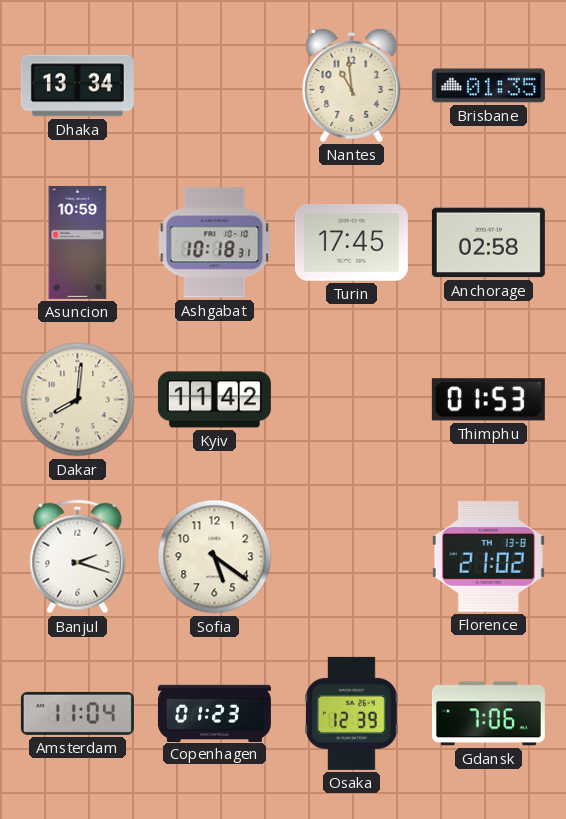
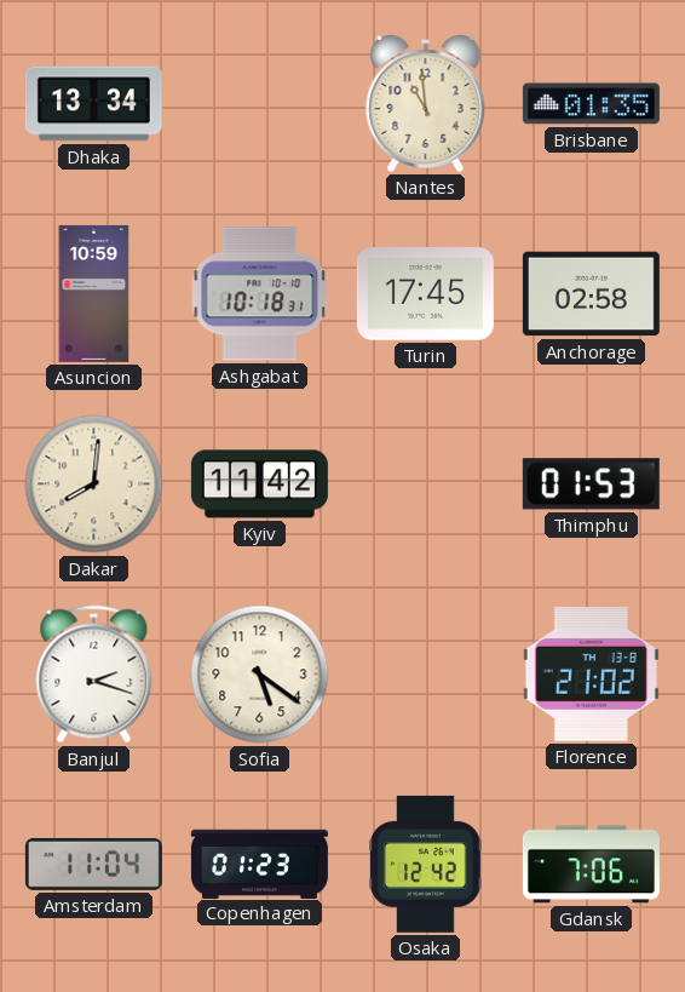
Osaka: 12:39 -> 12:42
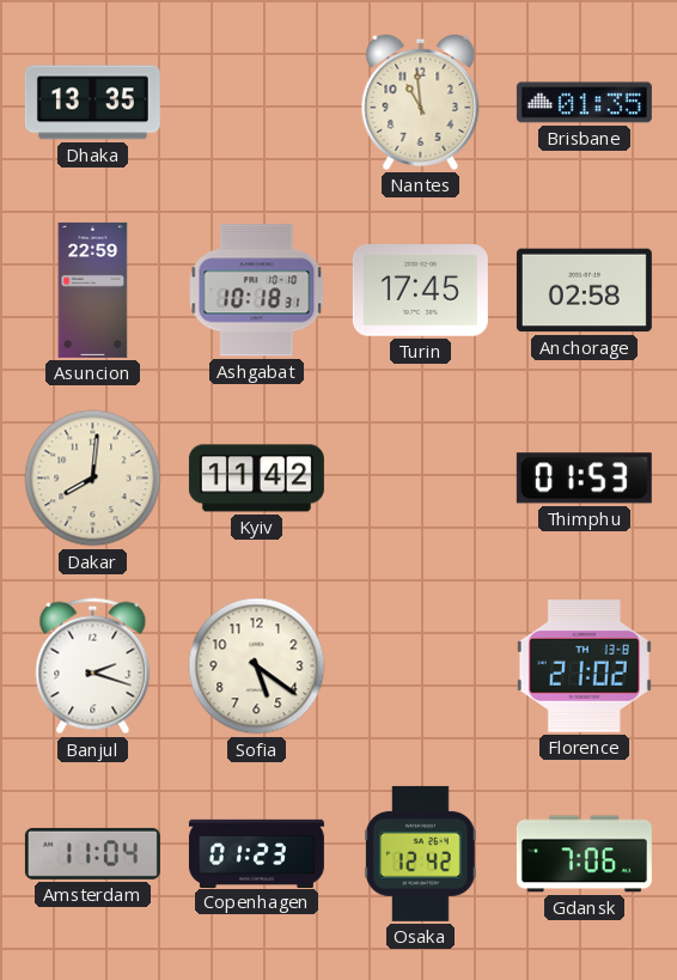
Dhaka: 13:34 -> 13:35
Asuncion: 10:59 -> 22:59
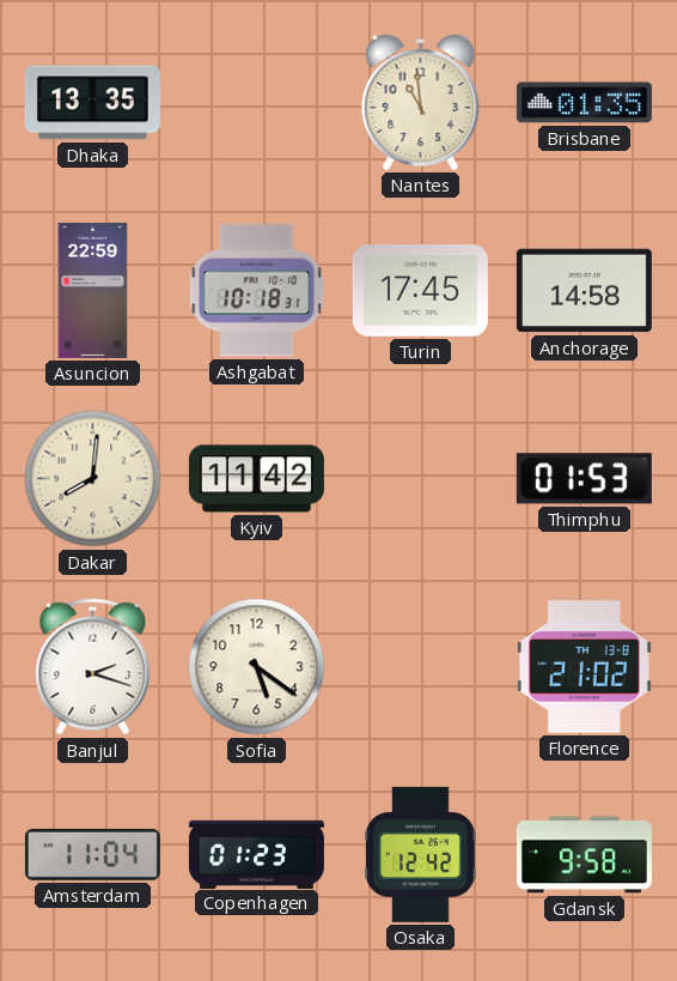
Anchorage: 02:58 -> 14:58
Gdansk: 7:06 -> 9:58
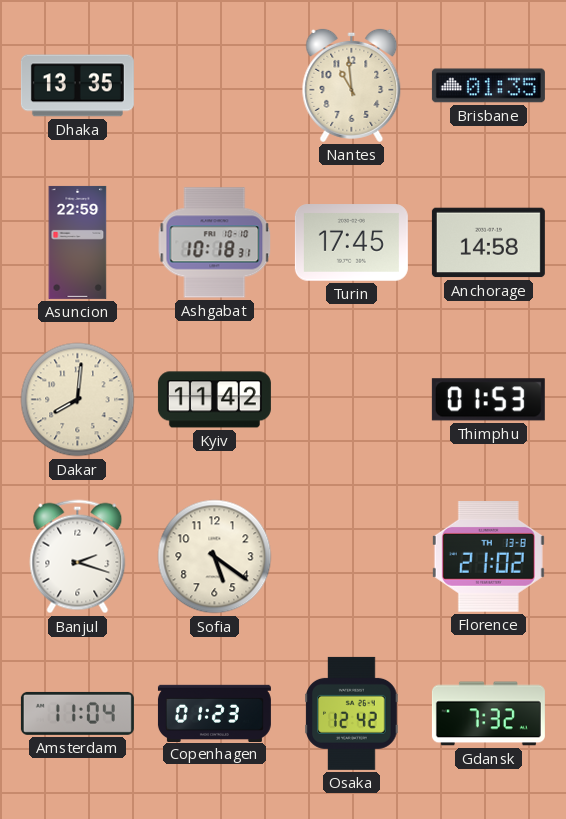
Gdansk: 9:58 -> 7:32
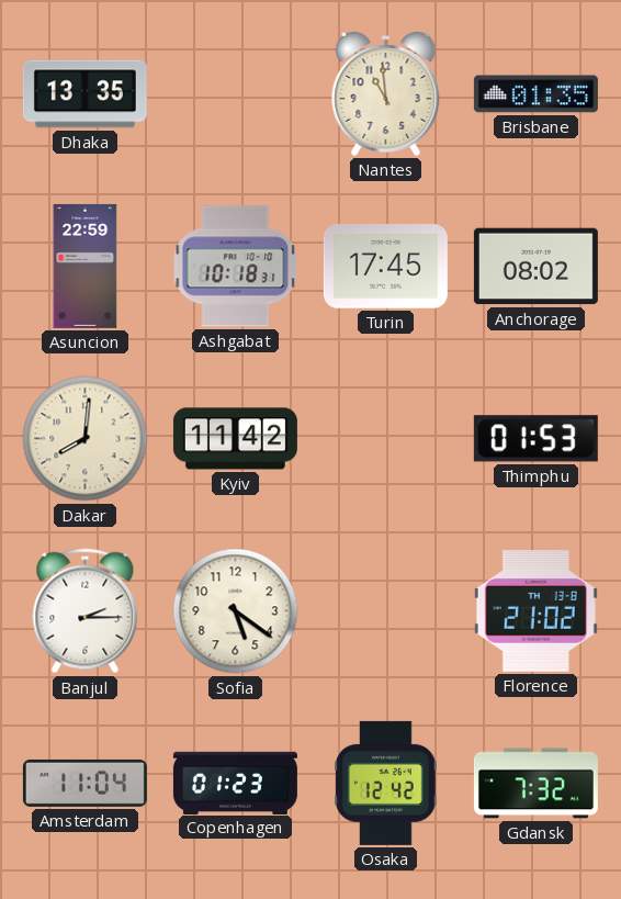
Anchorage: 14:58 -> 08:02
Banjul: 2:18 -> 2:15
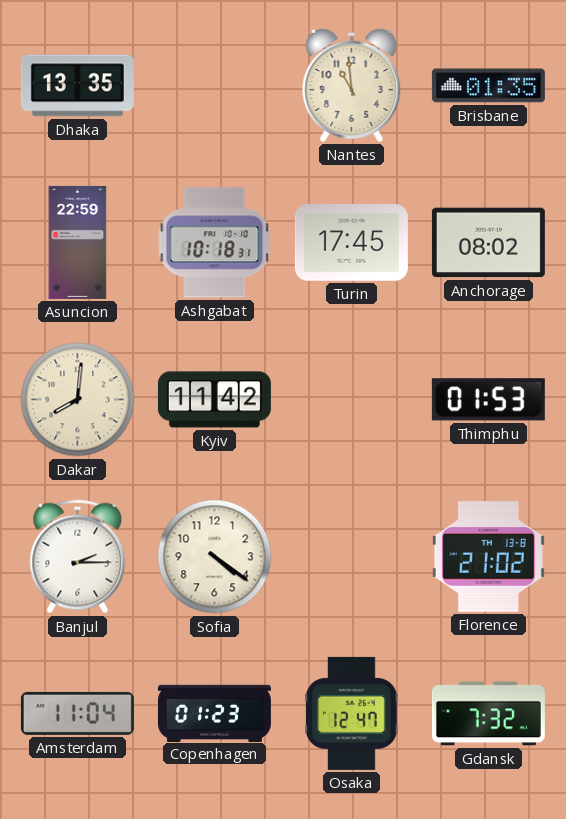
Sofia: 5:21 -> 4:21
Osaka: 12:42 -> 12:47
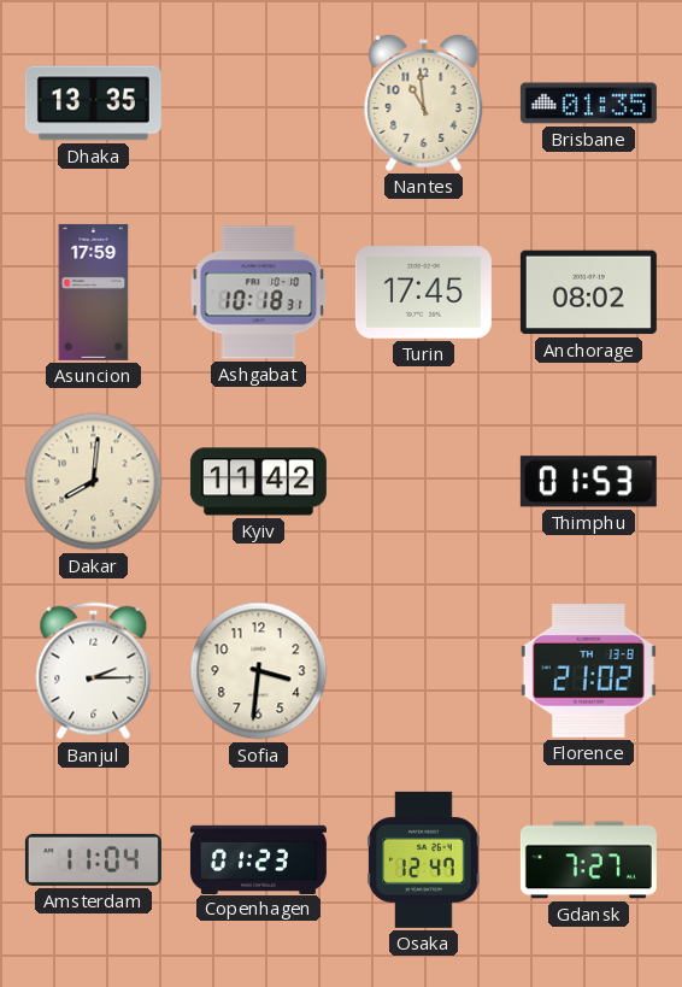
Asuncion: 22:59 -> 17:59
Sofia: 4:21 -> 3:31
Gdansk: 7:32 -> 7:27
